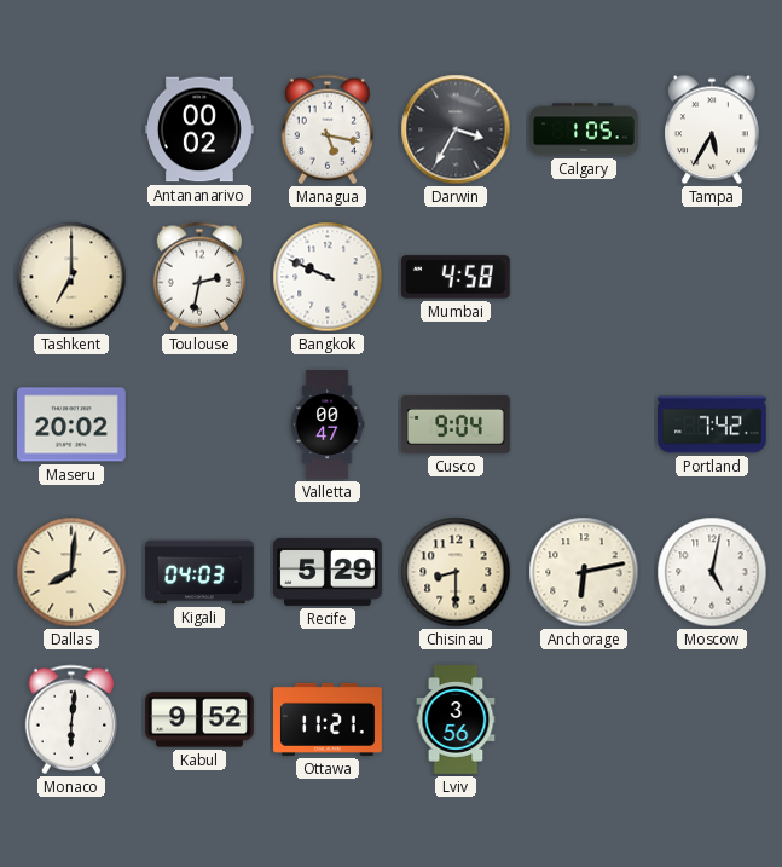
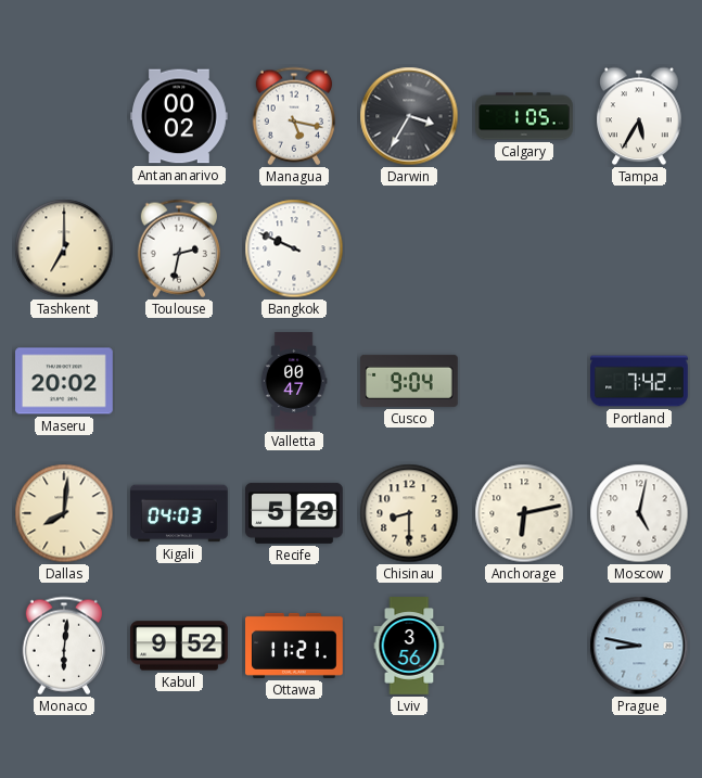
Mumbai: 4:58 -> none
Prague: none -> 8:47
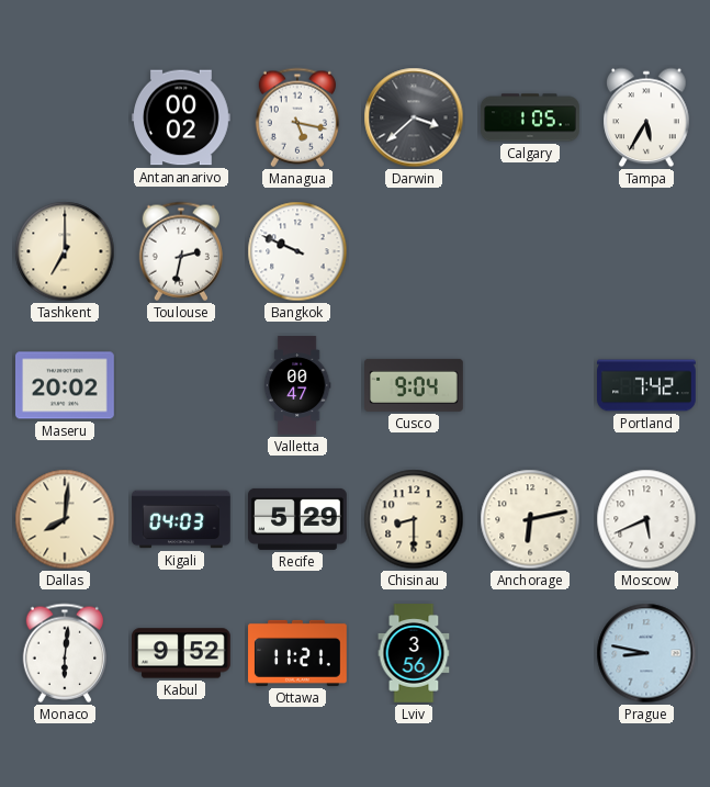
Darwin: 3:35 -> 3:38
Moscow: 5:02 -> 5:41
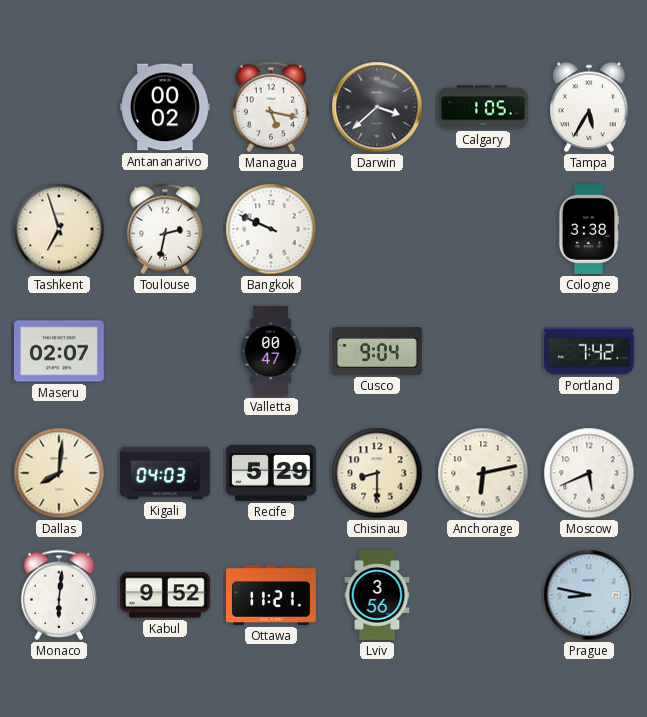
Tashkent: 7:00 -> 6:57
Cologne: none -> 3:38
Maseru: 20:02 -> 02:07
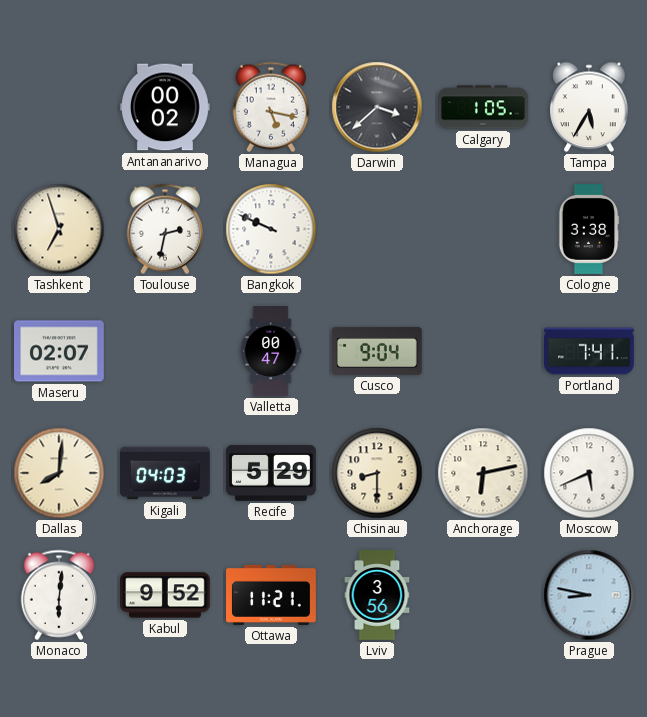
Portland: 7:42 -> 7:41
